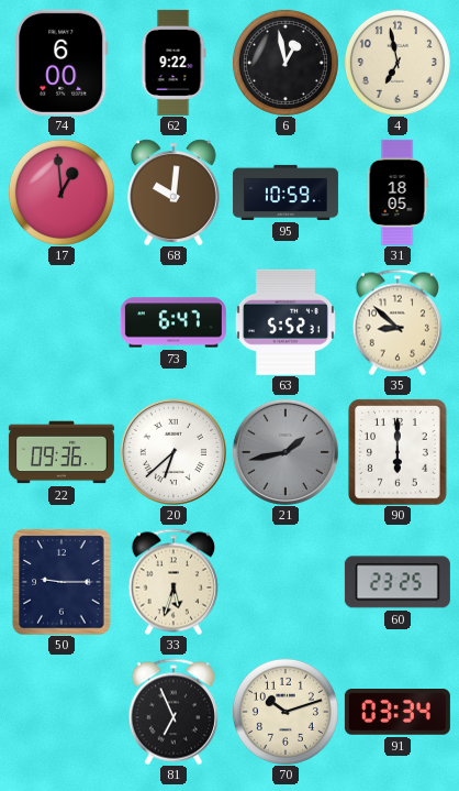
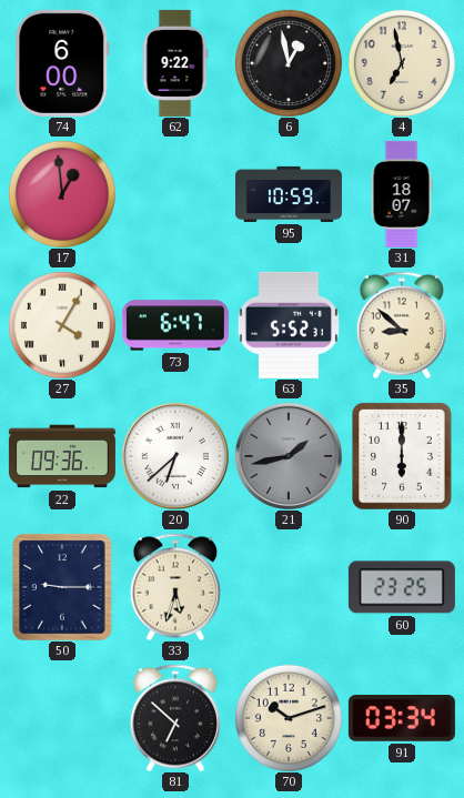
68: 10:01 -> none
31: 18:05 -> 18:07
27: none -> 4:05
81: 6:56 -> 6:52
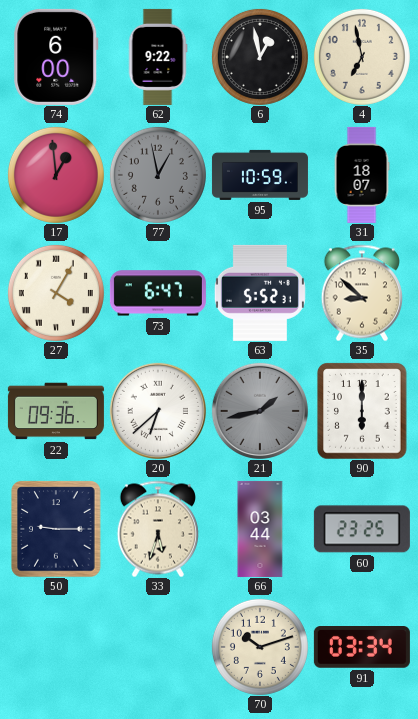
77: none -> 12:58
66: none -> 03:44
81: 6:52 -> none
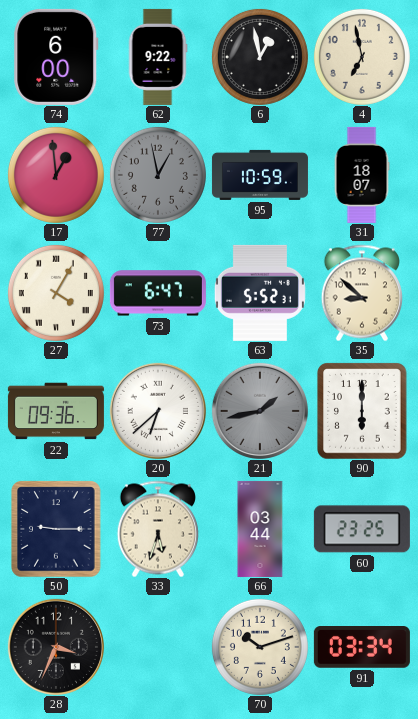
28: none -> 3:34
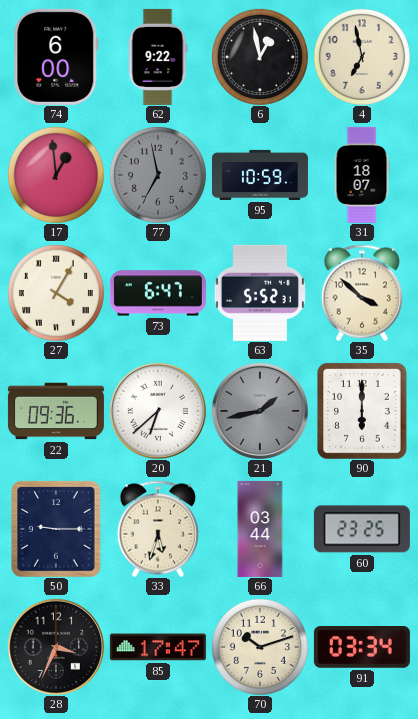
77: 12:58 -> 6:58
35: 8:52 -> 3:52
85: none -> 17:47
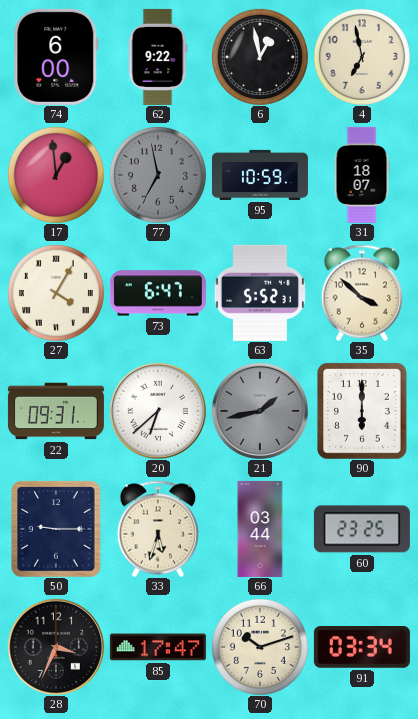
22: 09:36 -> 09:31
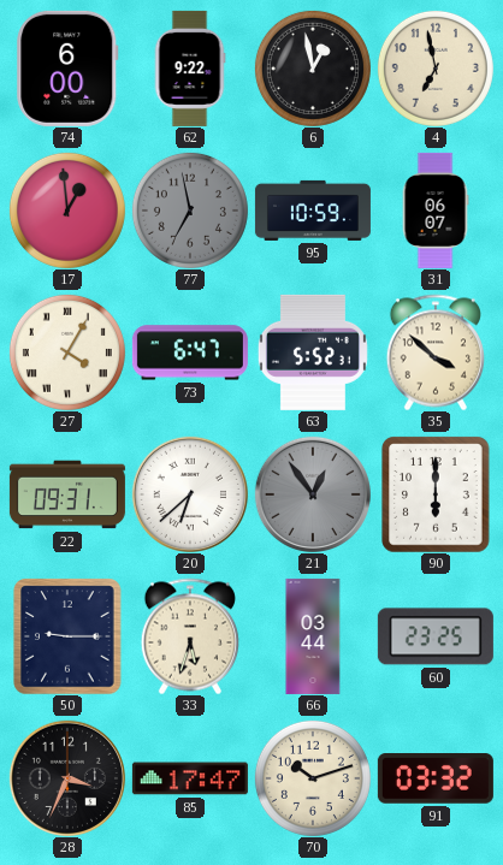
31: 18:07 -> 06:07
21: 1:43 -> 12:54
91: 03:34 -> 03:32
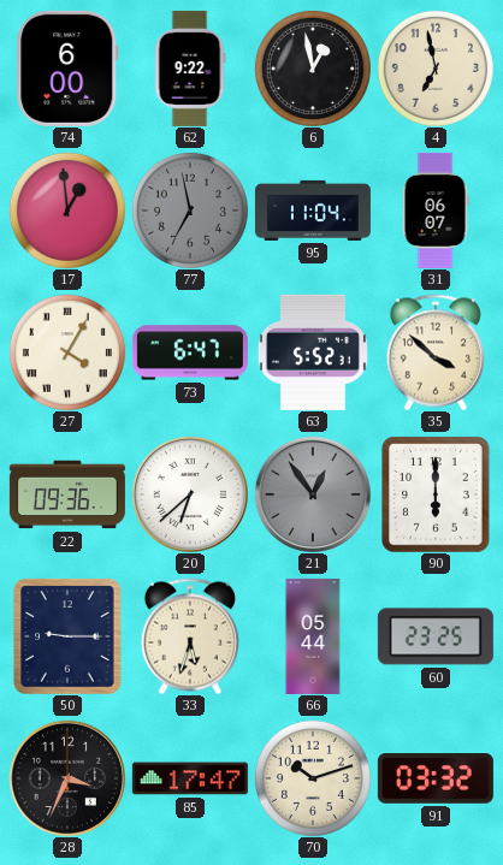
95: 10:59 -> 11:04
22: 09:31 -> 09:36
66: 03:44 -> 05:44
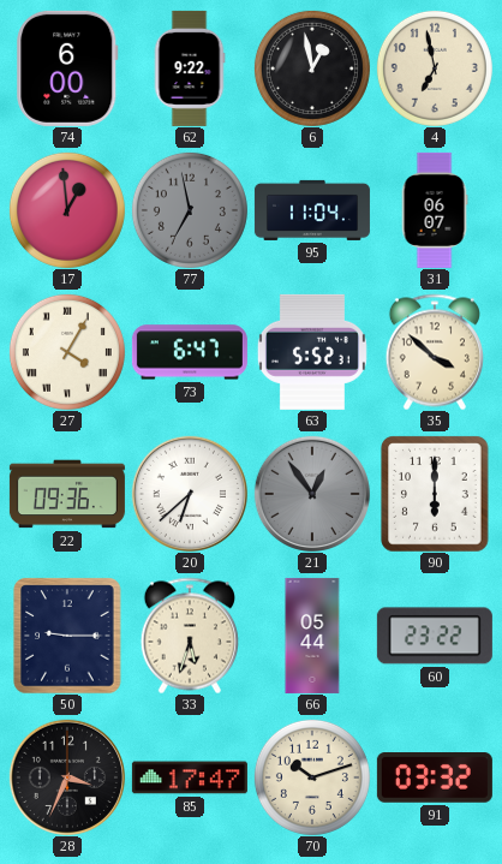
60: 23:25 -> 23:22
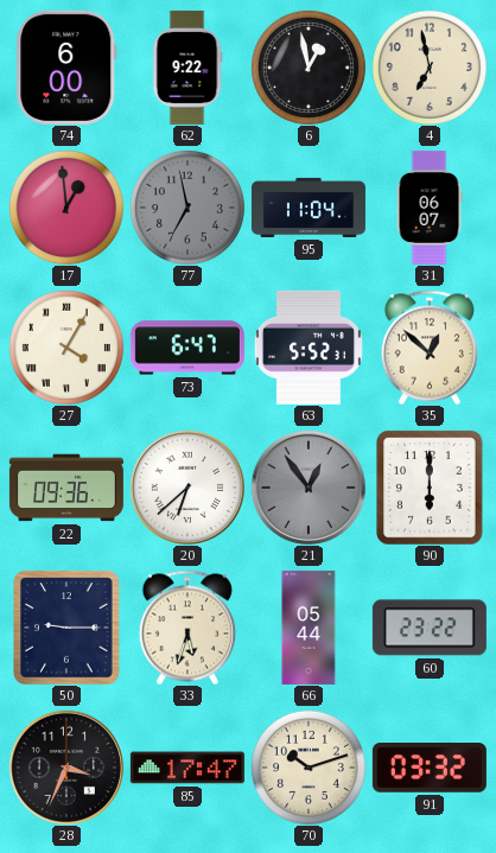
35: 3:52 -> 12:52
